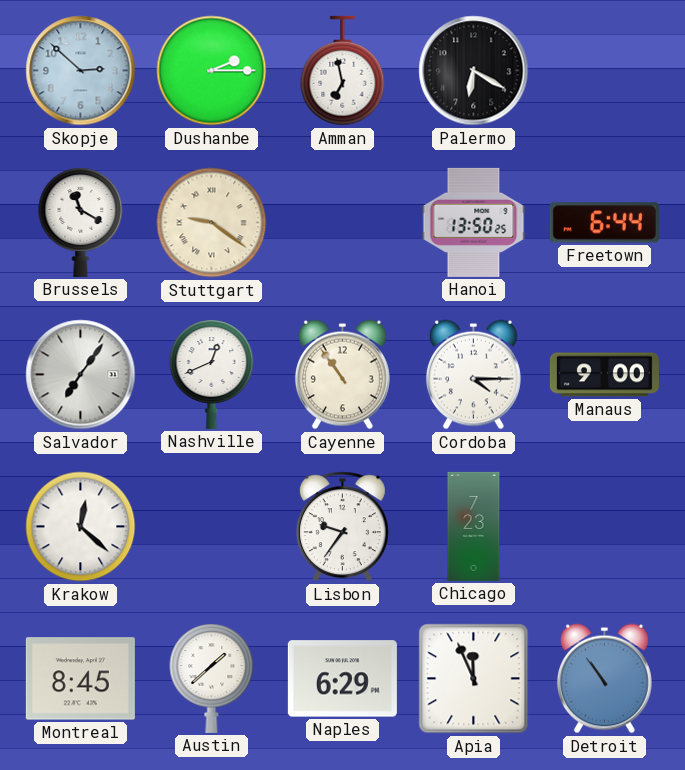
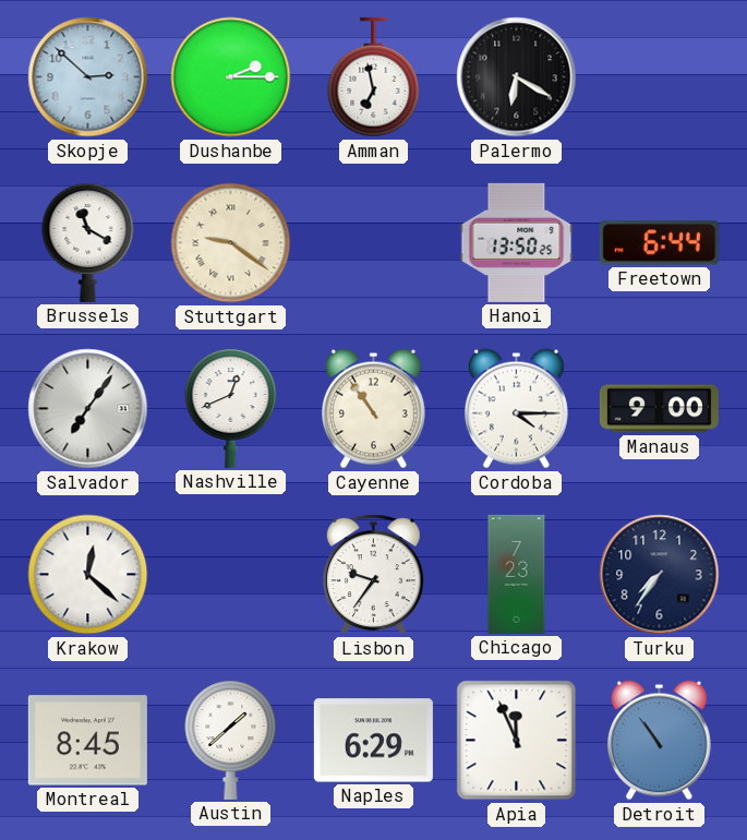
Turku: none -> 7:36
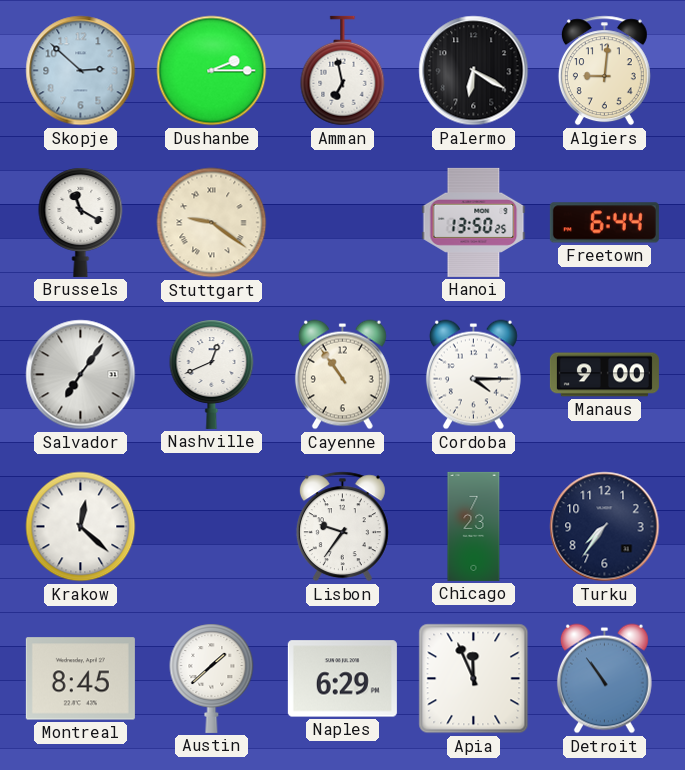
Algiers: none -> 9:01
